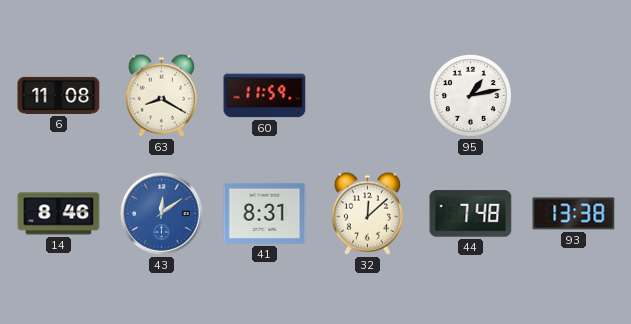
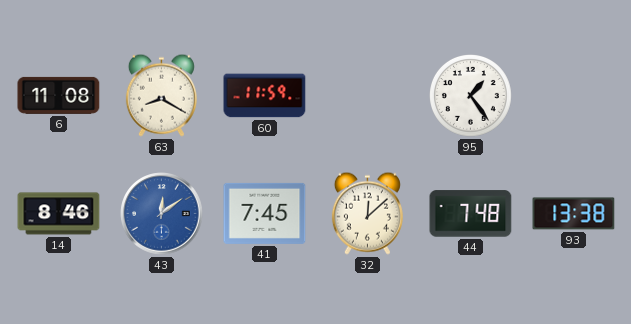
95: 1:13 -> 1:24
41: 8:31 -> 7:45
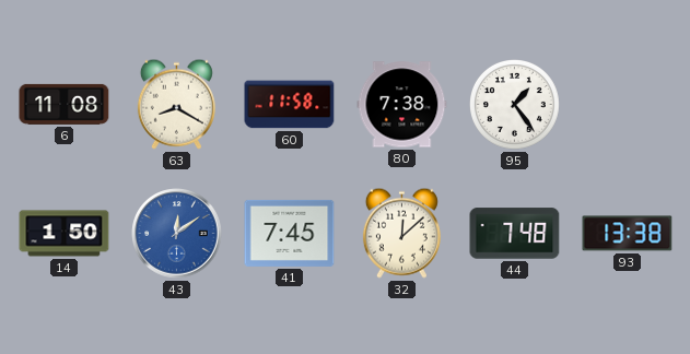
60: 11:59 -> 11:58
80: none -> 7:38
14: 8:46 -> 1:50
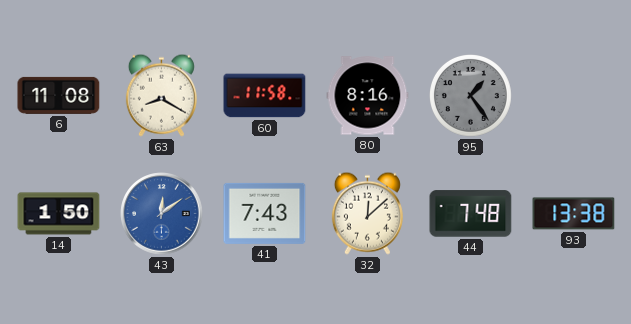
80: 7:38 -> 8:16
95 dial: white -> grey
41: 7:45 -> 7:43
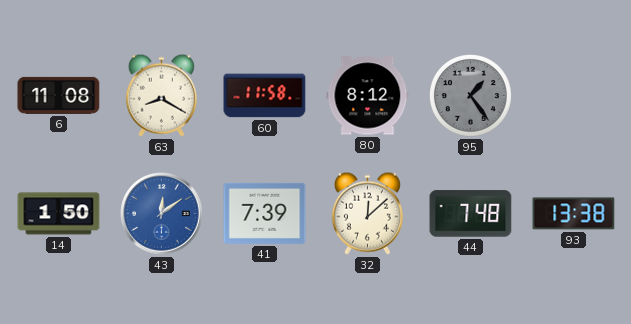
80: 8:16 -> 8:12
41: 7:43 -> 7:39
